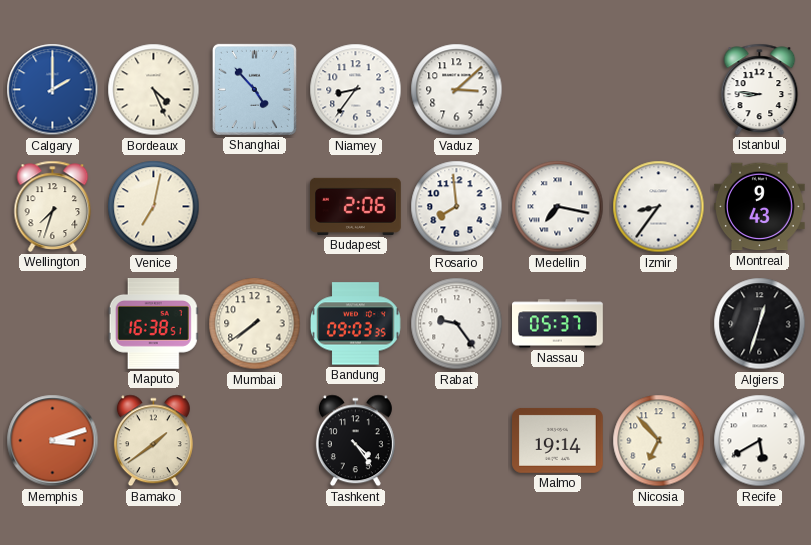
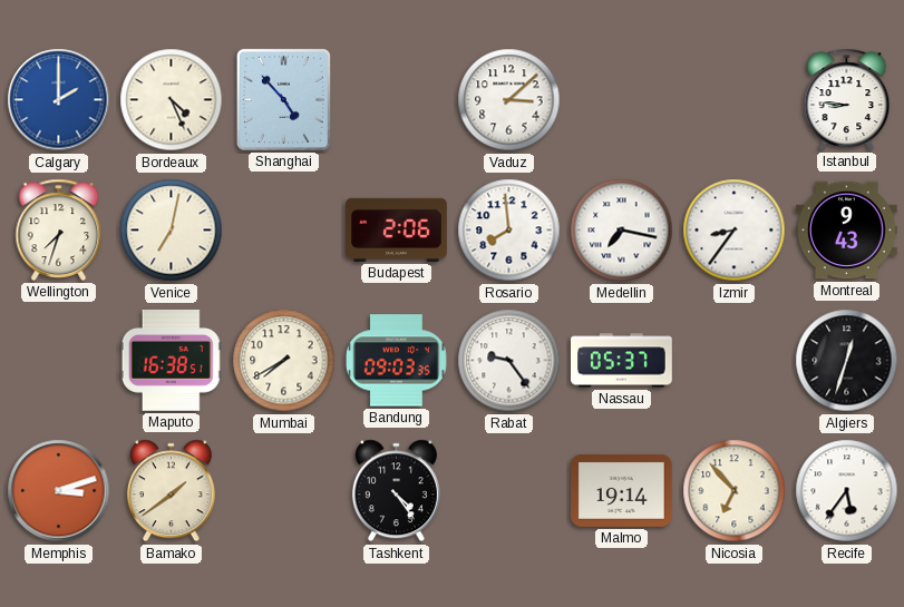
Niamey: 8:36 -> none
Mumbai: 7:39 -> 7:40
Recife: 5:40 -> 5:36
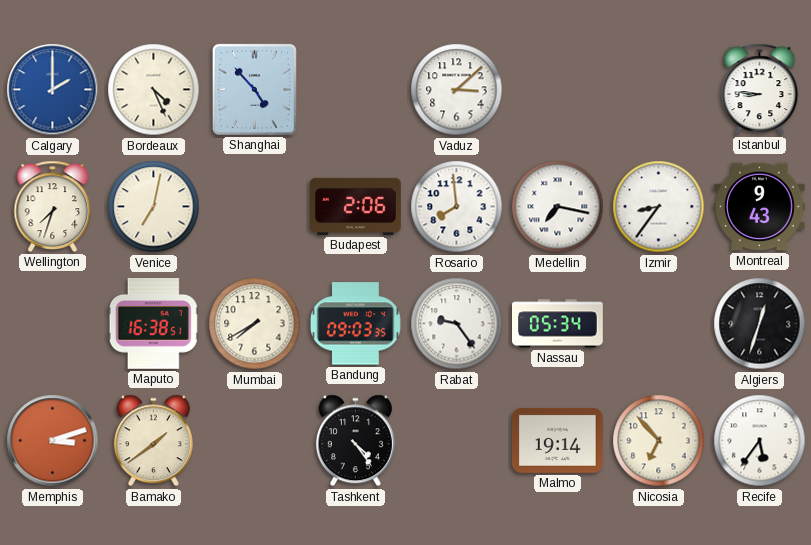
Nassau: 05:37 -> 05:34
